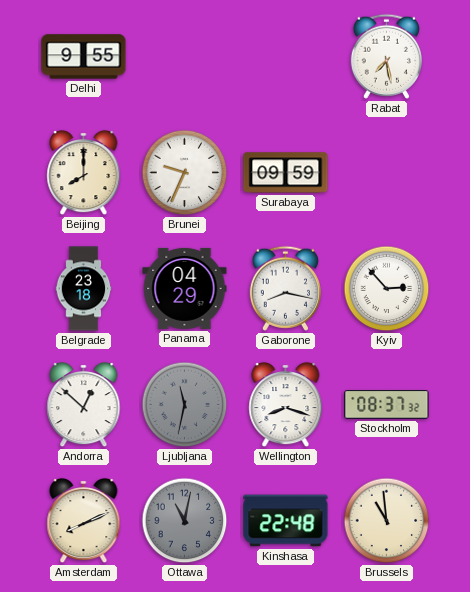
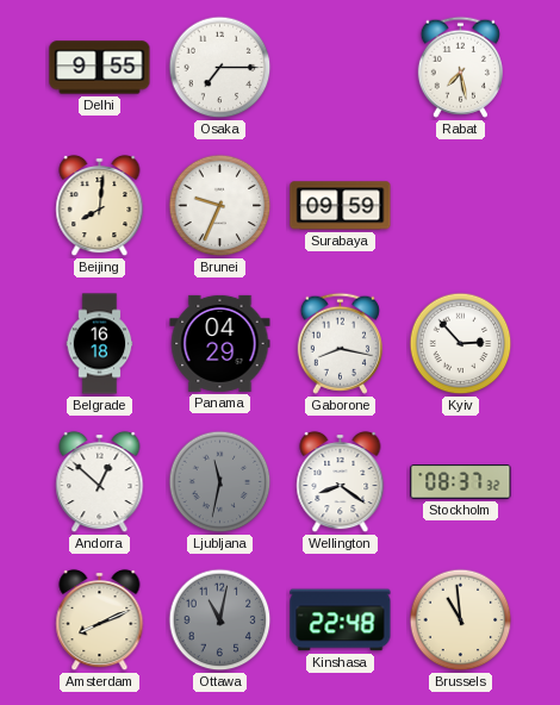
Osaka: none -> 7:15
Beijing: 8:00 -> 8:01
Belgrade: 23:18 -> 16:18
Wellington: 8:18 -> 8:21
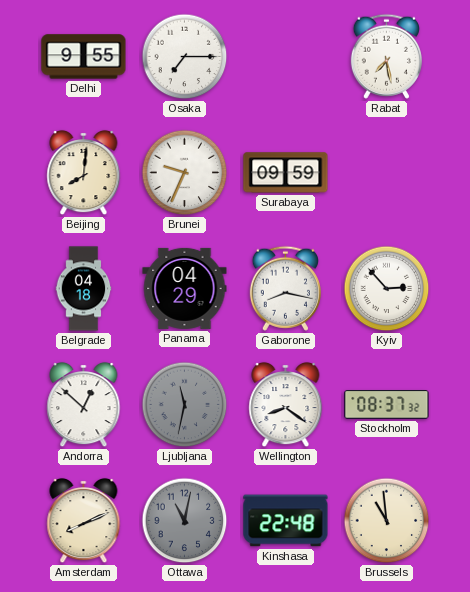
Belgrade: 16:18 -> 04:18
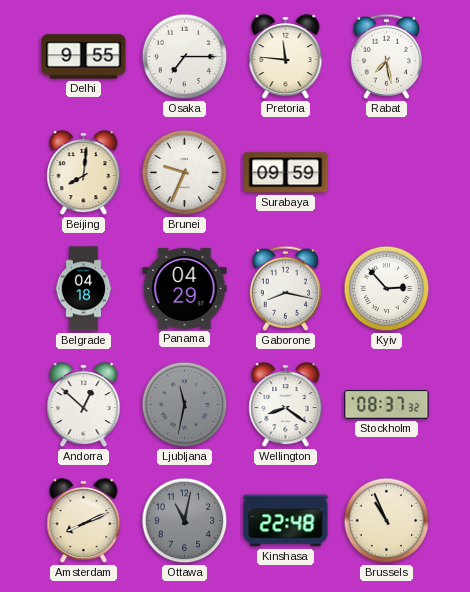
Pretoria: none -> 11:46
Brussels: 10:59 -> 10:56
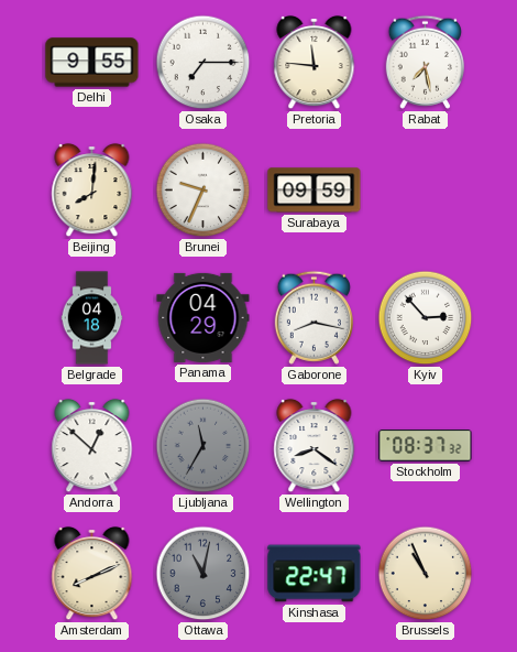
Ljubljana: 11:32 -> 11:35
Kinshasa: 22:48 -> 22:47
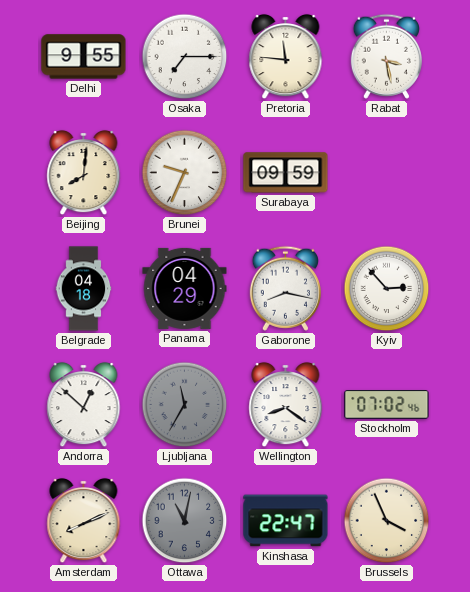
Rabat: 7:28 -> 3:28
Stockholm: 08:37 -> 07:02
Brussels: 10:56 -> 3:56
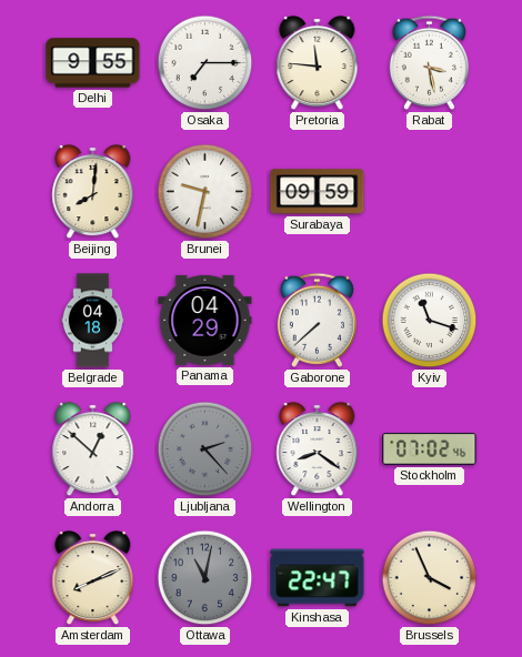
Brunei: 9:34 -> 9:32
Gaborone: 8:17 -> 7:38
Kyiv: 2:53 -> 11:18
Ljubljana: 11:35 -> 2:23
